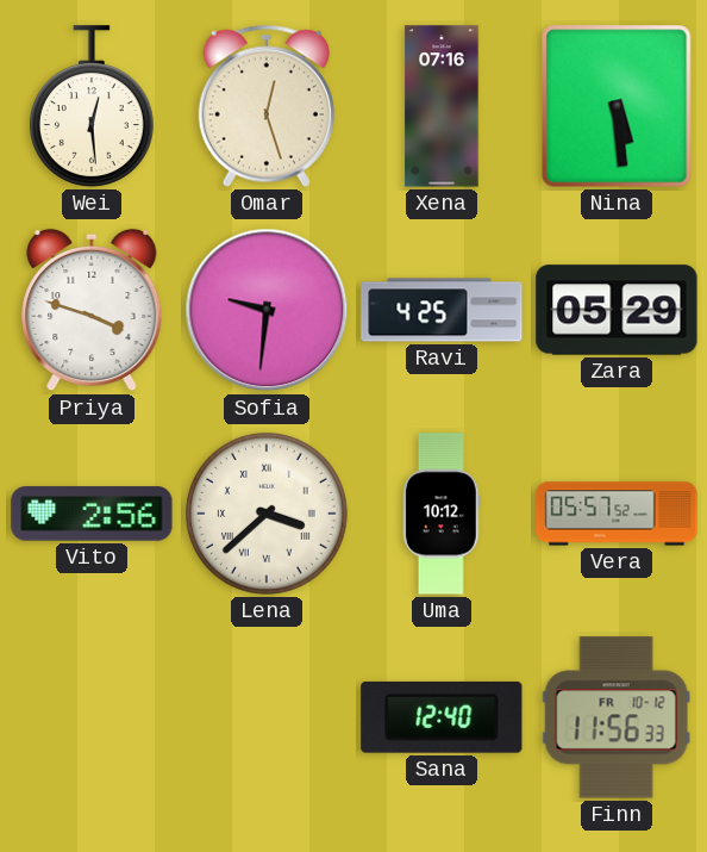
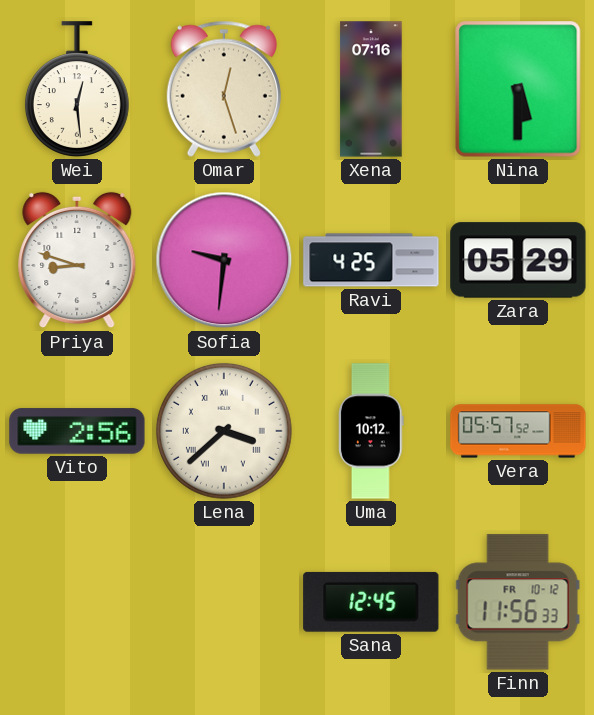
Nina: 5:29 -> 5:30
Priya: 3:48 -> 8:48
Sana: 12:40 -> 12:45
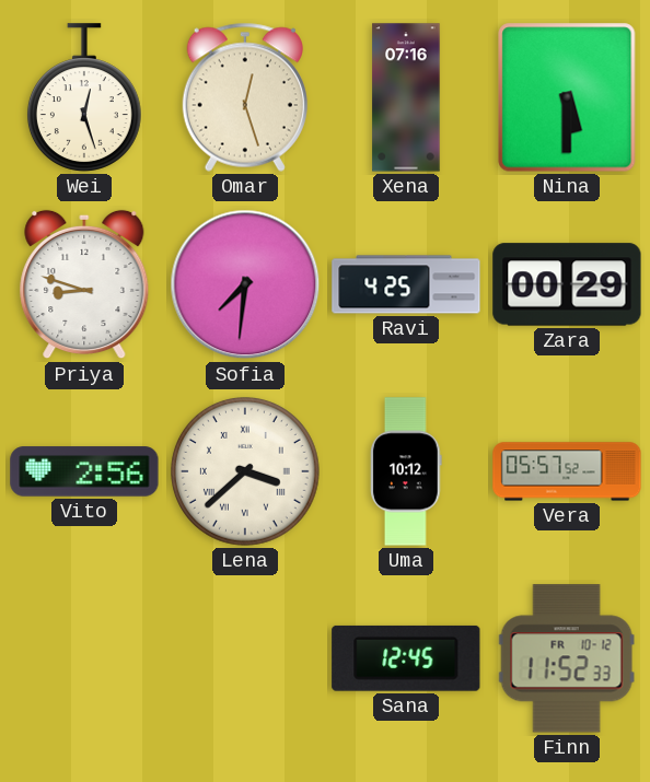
Wei: 12:29 -> 12:27
Sofia: 9:31 -> 7:31
Zara: 05:29 -> 00:29
Finn: 11:56 -> 11:52
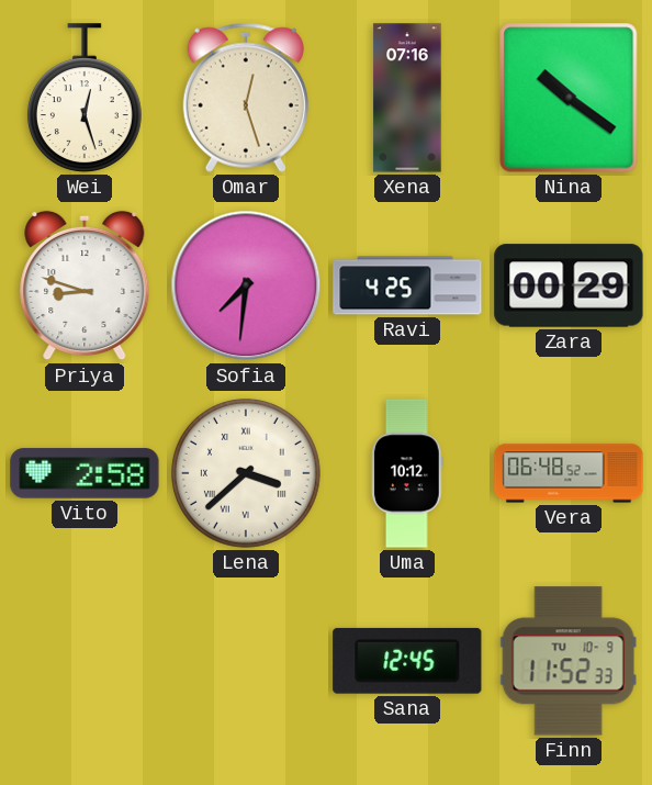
Nina: 5:30 -> 10:21
Vito: 2:56 -> 2:58
Vera: 05:57 -> 06:48
Finn date: FR 10-12 -> TU 10-9
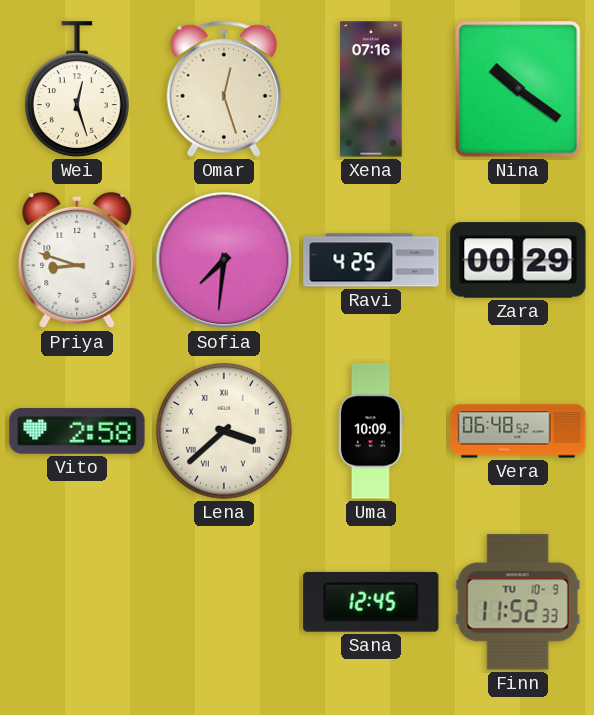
Uma: 10:12 -> 10:09
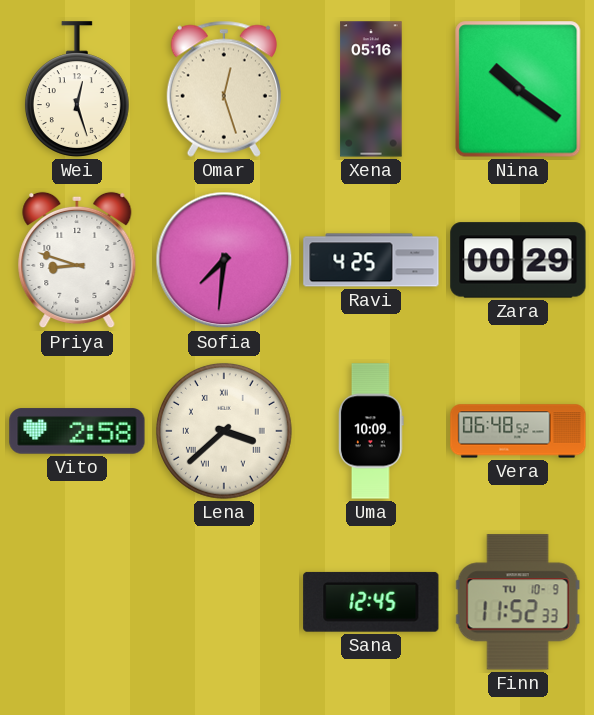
Xena: 07:16 -> 05:16
